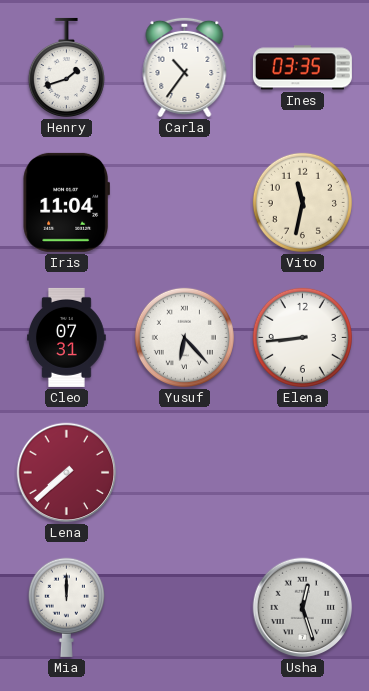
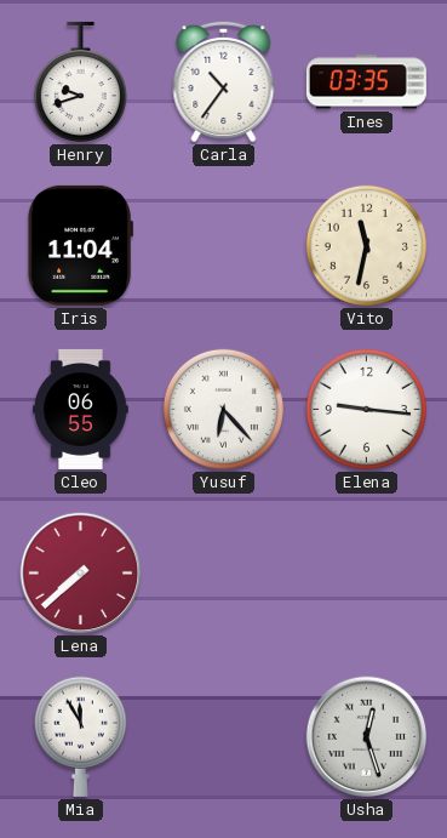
Henry: 1:42 -> 9:42
Cleo: 07:31 -> 06:55
Elena: 8:44 -> 9:16
Mia: 12:00 -> 11:55
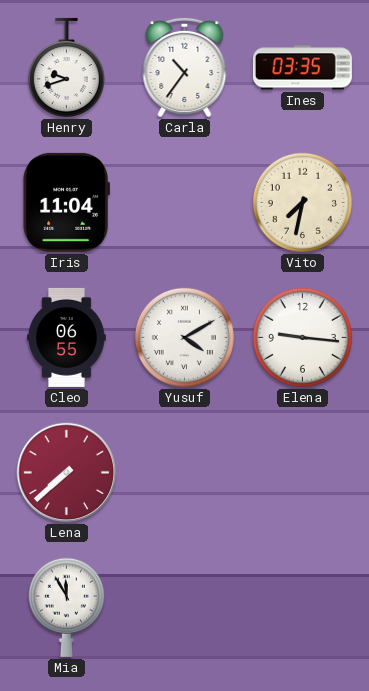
Vito: 11:32 -> 7:32
Yusuf: 6:23 -> 4:10
Usha: 12:27 -> none
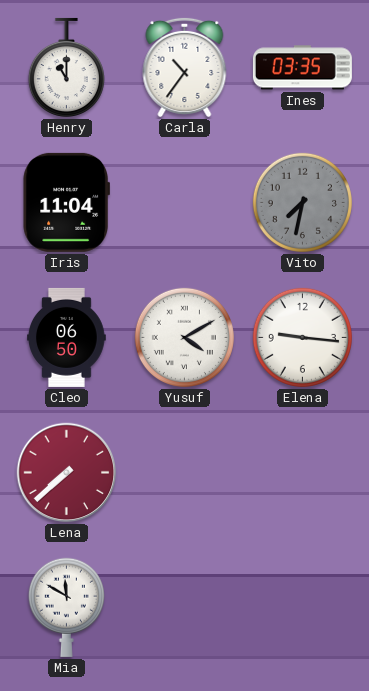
Henry: 9:42 -> 11:00
Vito dial: cream -> grey
Cleo: 06:55 -> 06:50
Mia: 11:55 -> 11:50
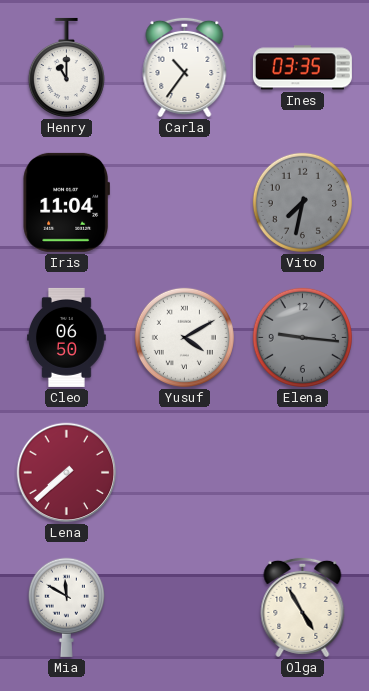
Elena dial: white -> grey
Olga: none -> 4:55
